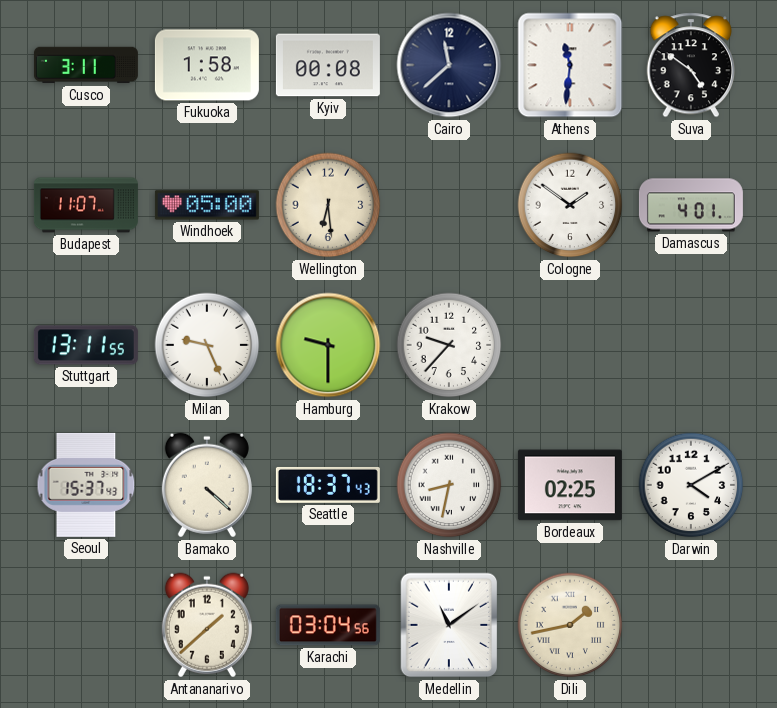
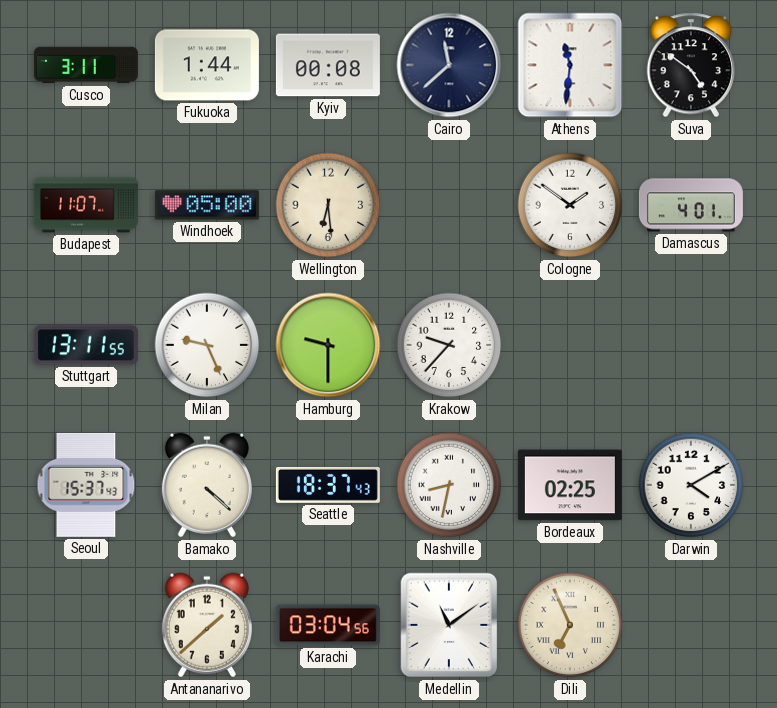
Fukuoka: 1:58 -> 1:44
Dili: 1:43 -> 6:56
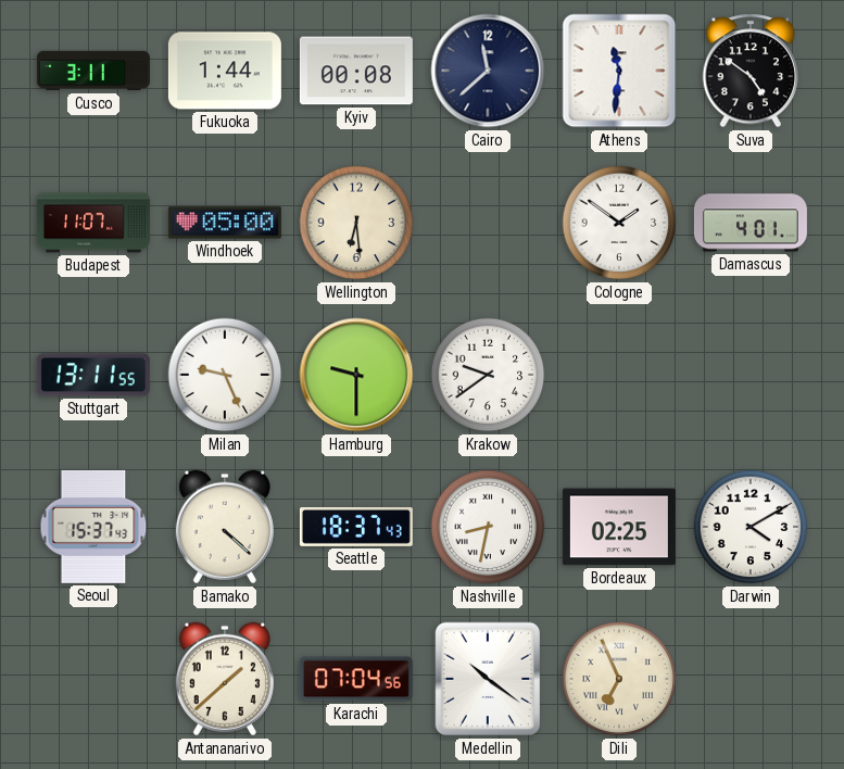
Krakow: 9:37 -> 9:39
Karachi: 03:04 -> 07:04
Medellin: 11:09 -> 10:21
